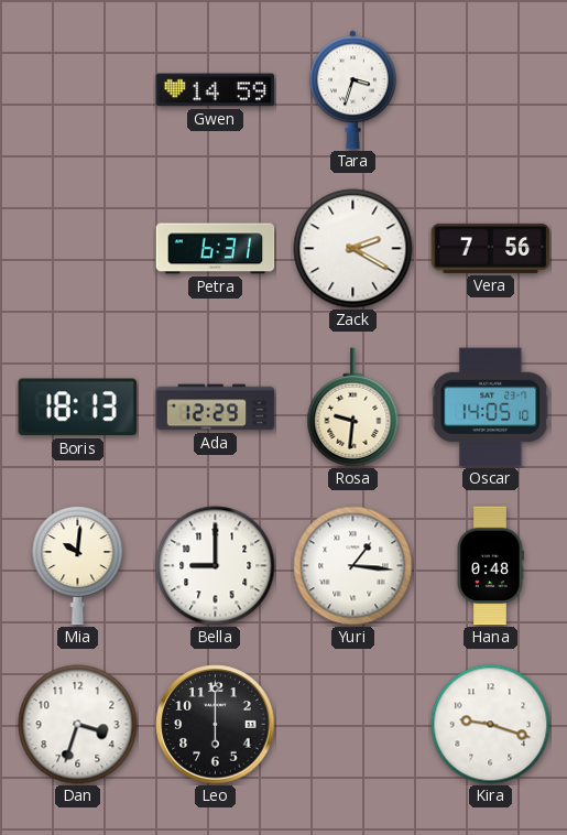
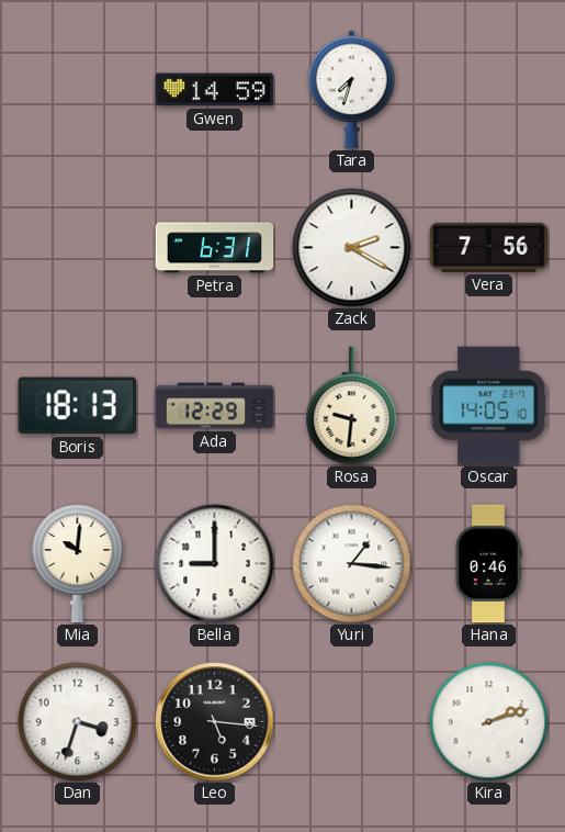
Tara: 3:33 -> 7:33
Hana: 0:48 -> 0:46
Leo: 6:00 -> 5:16
Kira: 9:18 -> 2:12
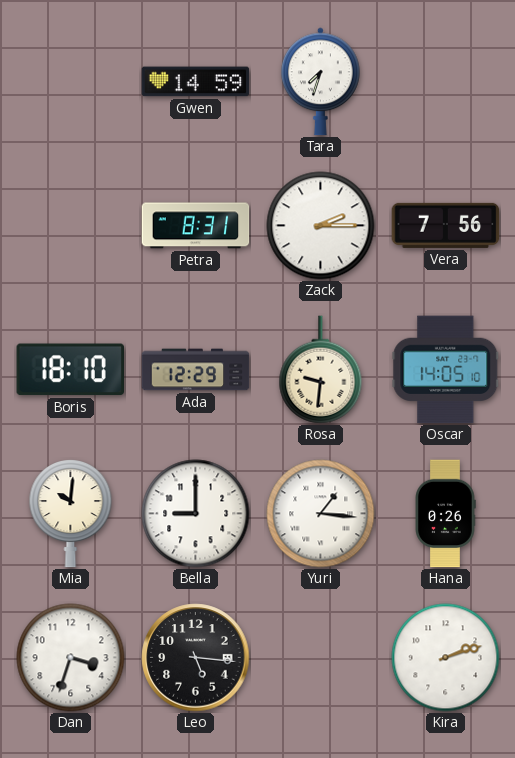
Petra: 6:31 -> 8:31
Zack: 2:20 -> 2:15
Boris: 18:13 -> 18:10
Hana: 0:46 -> 0:26
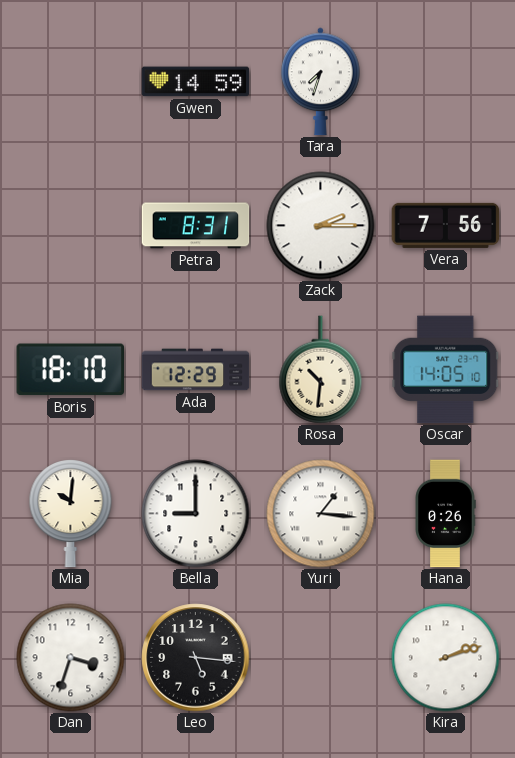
Rosa: 9:31 -> 10:31
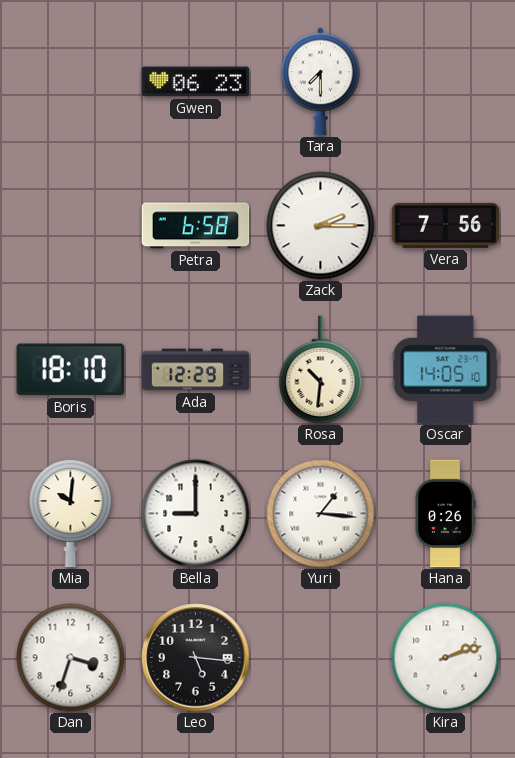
Gwen: 14:59 -> 06:23
Tara: 7:33 -> 7:30
Petra: 8:31 -> 6:58
